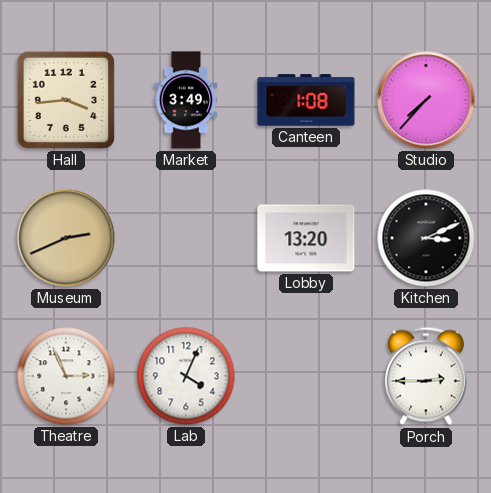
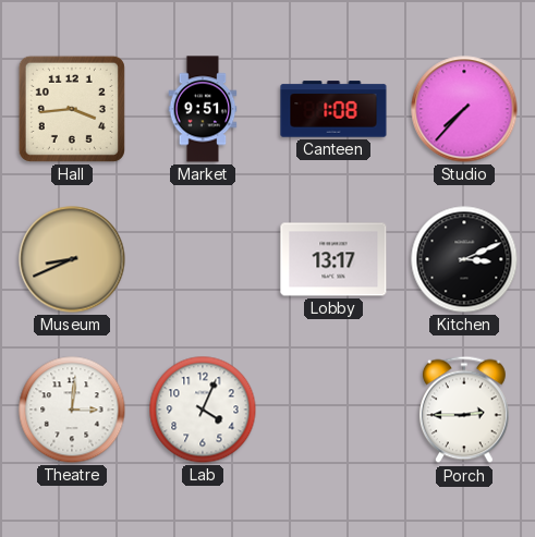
Market: 3:49 -> 9:51
Museum: 2:41 -> 8:41
Lobby: 13:20 -> 13:17
Theatre: 2:56 -> 3:01
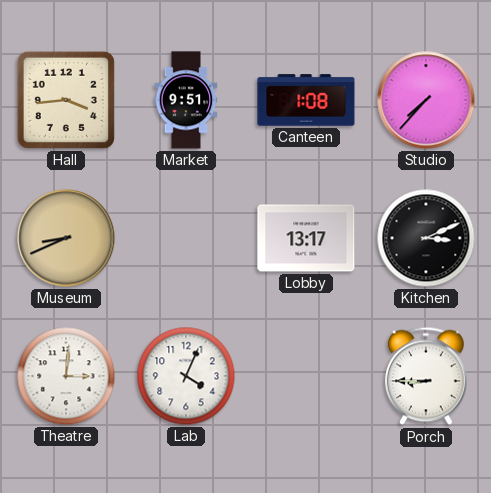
Porch: 2:45 -> 8:45
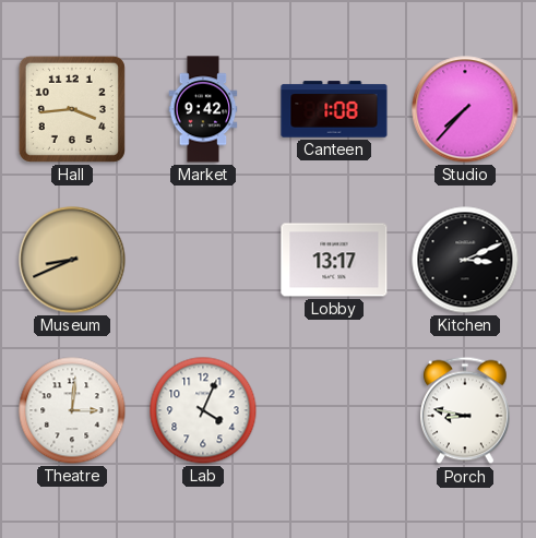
Market: 9:51 -> 9:42
Porch: 8:45 -> 8:47
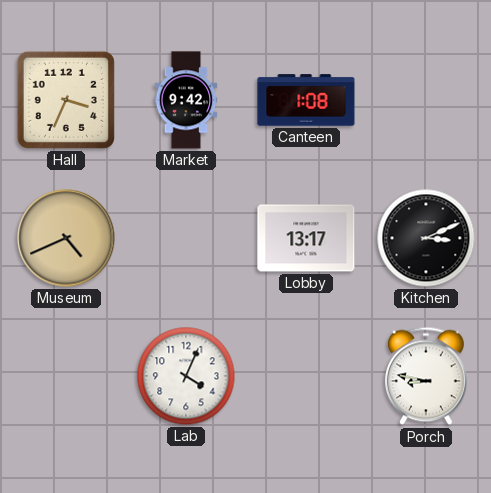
Hall: 3:44 -> 3:34
Studio: 7:37 -> none
Museum: 8:41 -> 4:41
Theatre: 3:01 -> none
